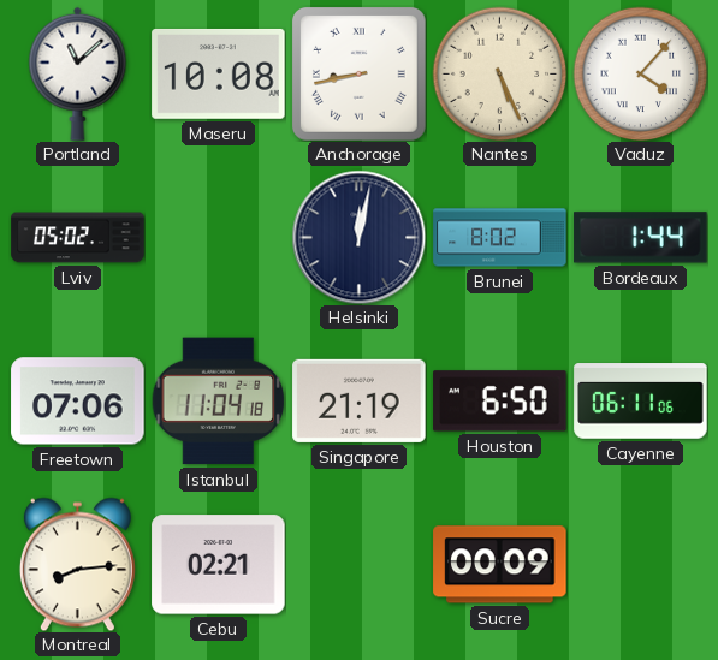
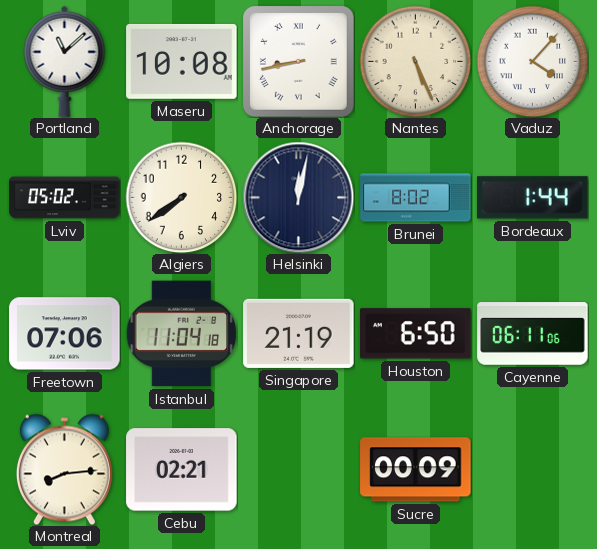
Algiers: none -> 7:39
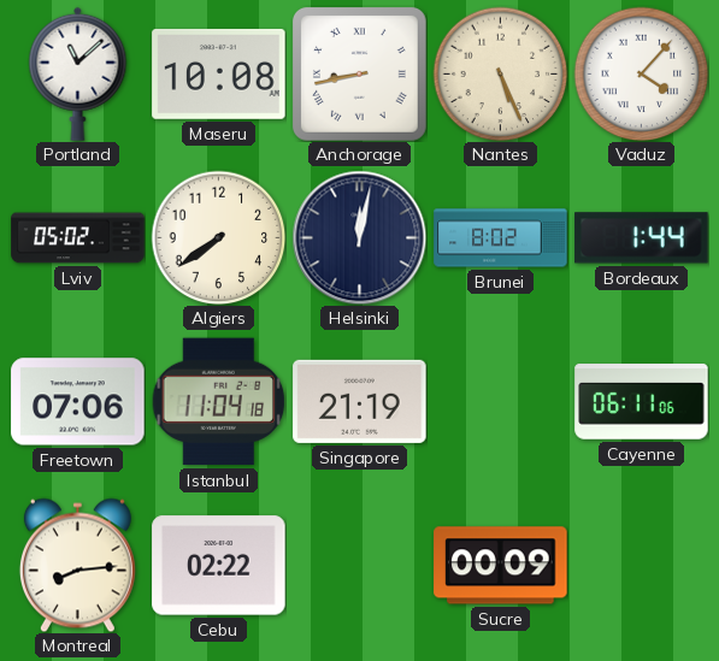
Houston: 6:50 -> none
Cebu: 02:21 -> 02:22
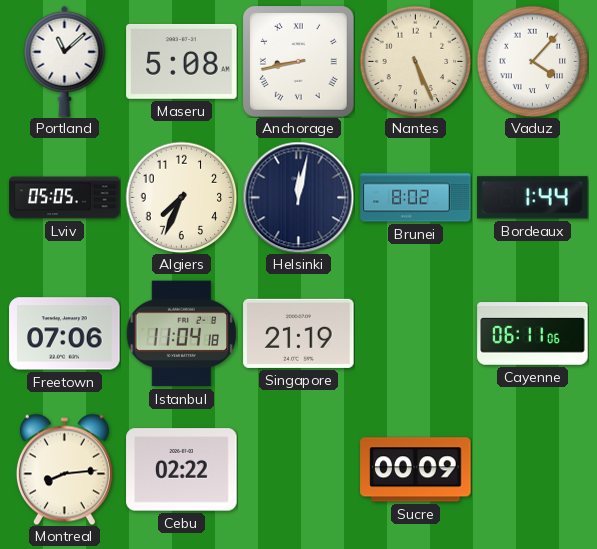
Maseru: 10:08 -> 5:08
Lviv: 05:02 -> 05:05
Algiers: 7:39 -> 7:34
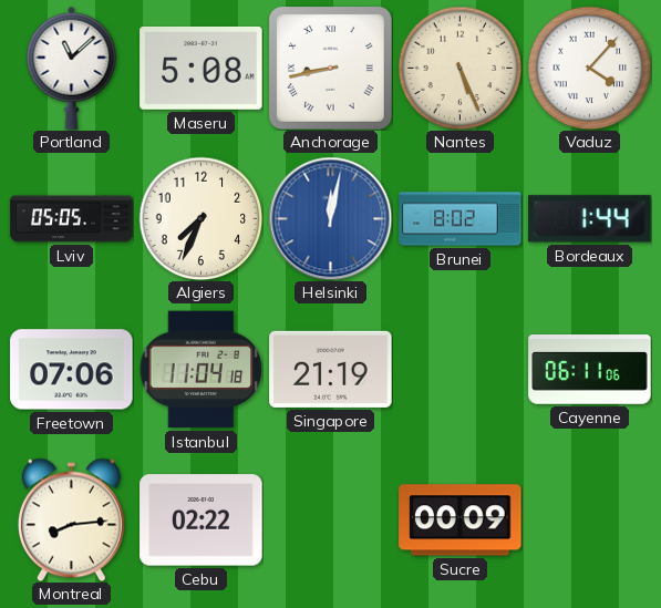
Helsinki dial: navy -> blue
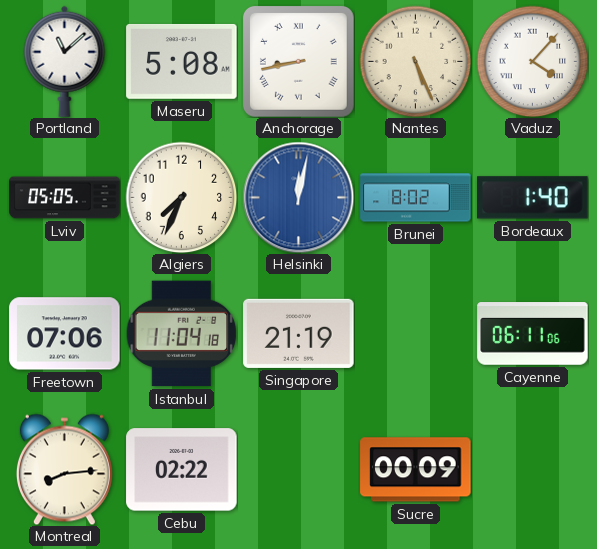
Bordeaux: 1:44 -> 1:40
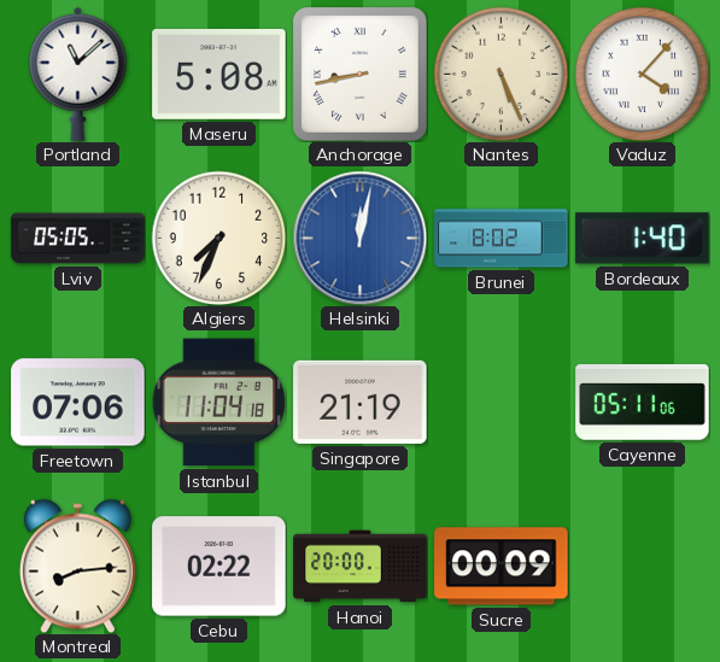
Cayenne: 06:11 -> 05:11
Hanoi: none -> 20:00
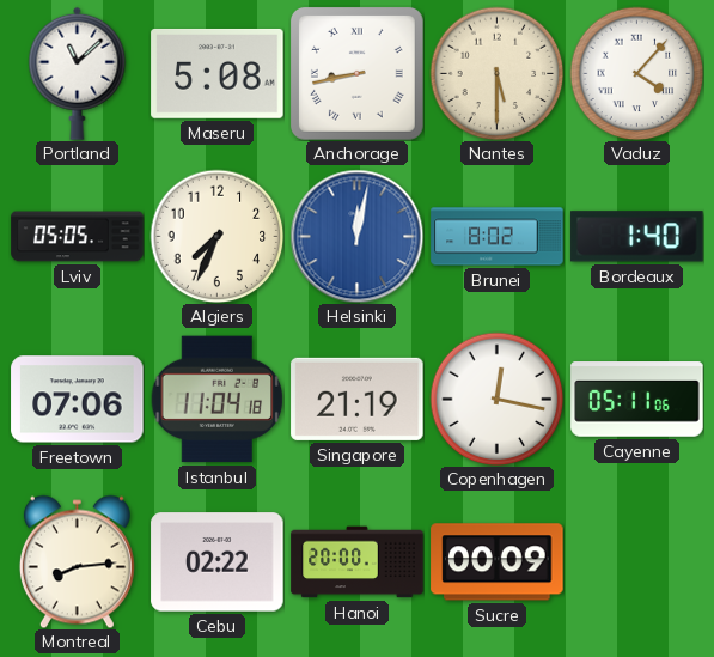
Nantes: 5:26 -> 5:30
Copenhagen: none -> 12:17
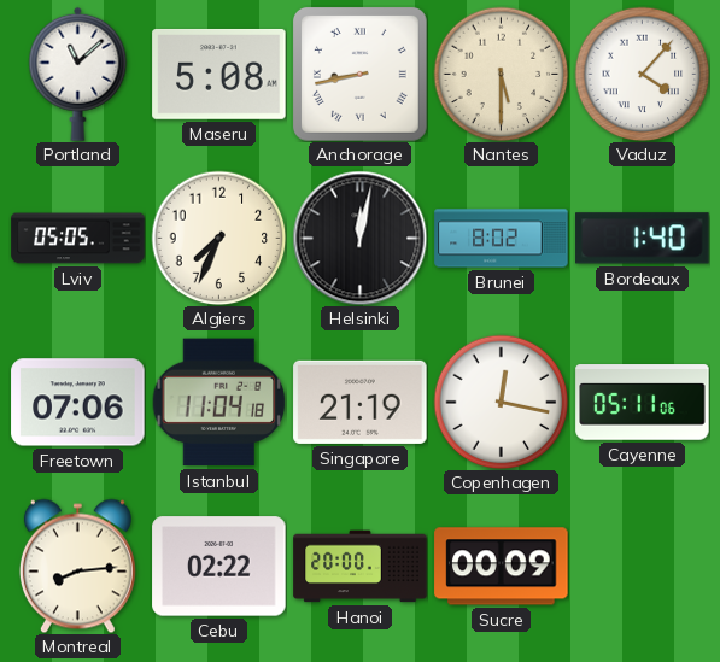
Helsinki dial: blue -> black
